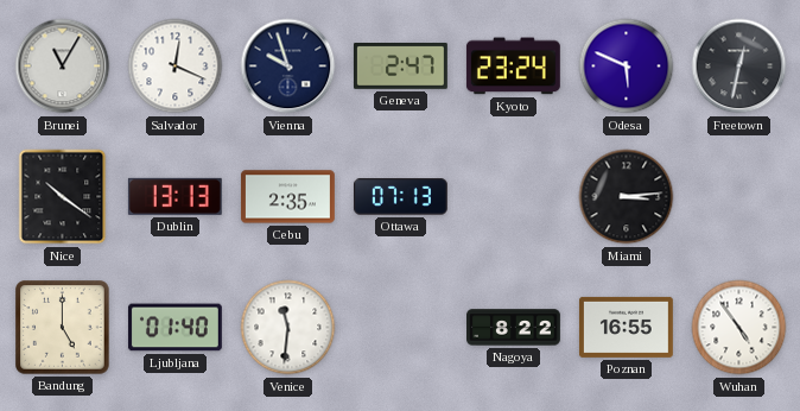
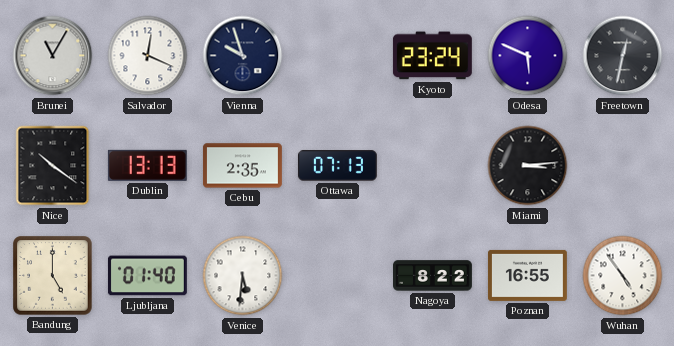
Geneva: 2:47 -> none
Venice: 11:31 -> 5:31
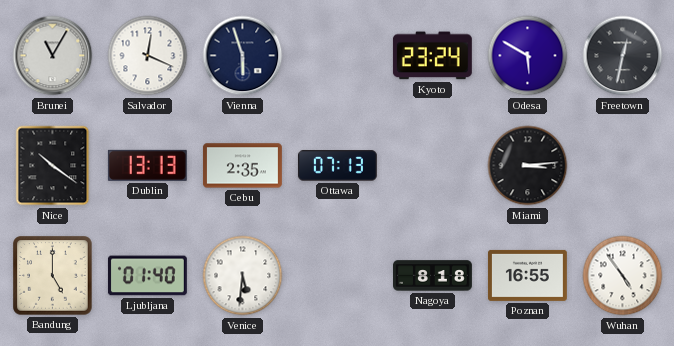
Vienna: 9:57 -> 5:57
Odesa: 5:49 -> 5:50
Nagoya: 8:22 -> 8:18
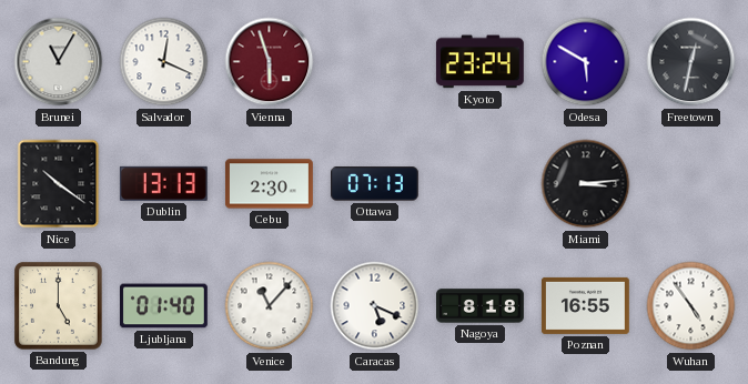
Vienna dial: navy -> burgundy
Cebu: 2:35 -> 2:30
Venice: 5:31 -> 11:07
Caracas: none -> 5:19
